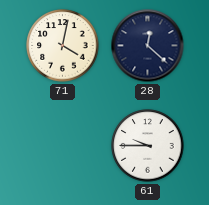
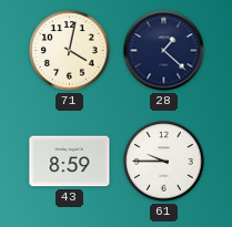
28: 12:22 -> 1:22
43: none -> 8:59
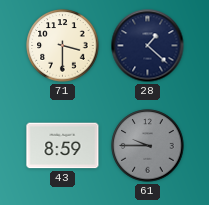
71: 4:02 -> 3:30
61 dial: white -> grey
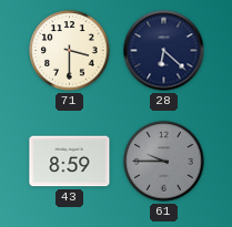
28: 1:22 -> 6:22
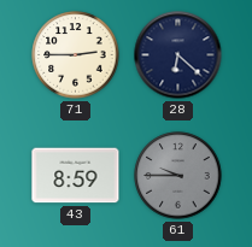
71: 3:30 -> 2:45
